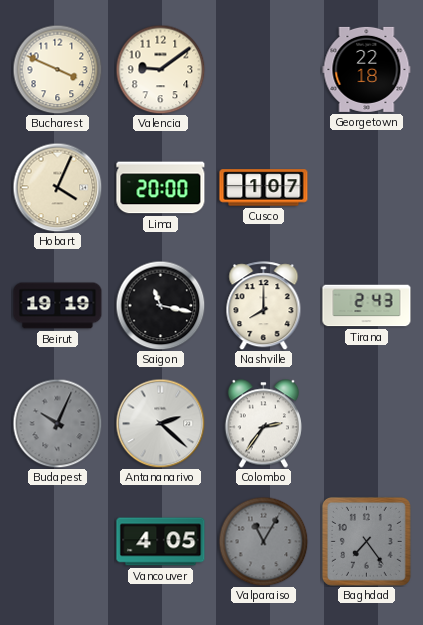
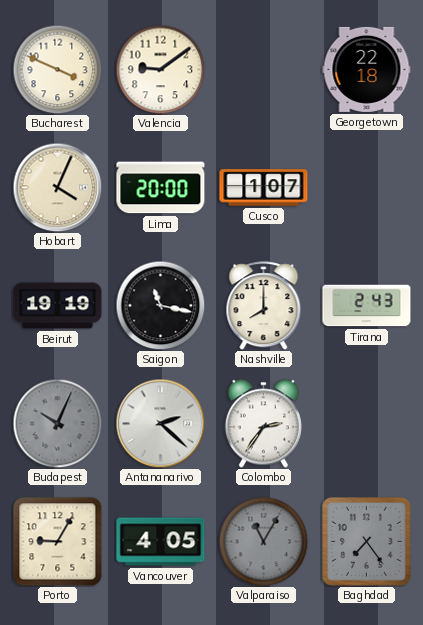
Porto: none -> 9:05
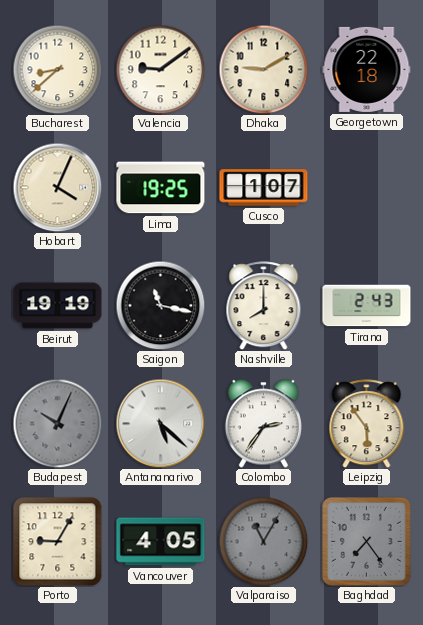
Bucharest: 3:49 -> 8:38
Dhaka: none -> 9:10
Lima: 20:00 -> 19:25
Antananarivo: 2:22 -> 5:22
Leipzig: none -> 5:54
